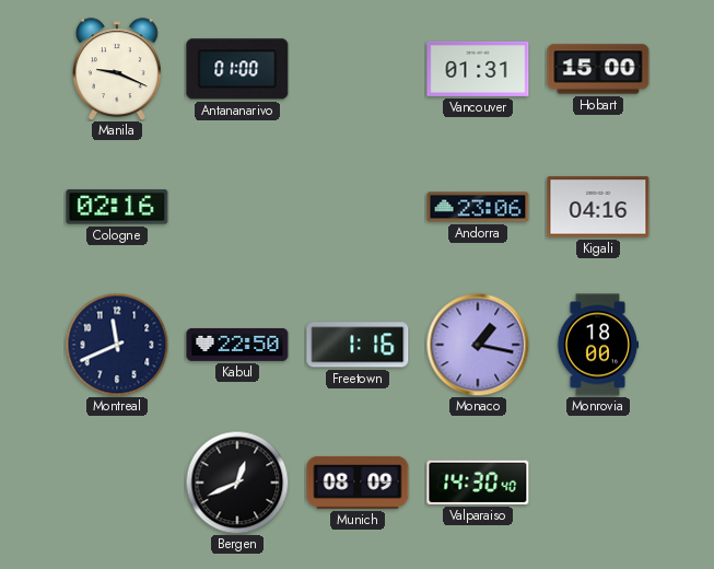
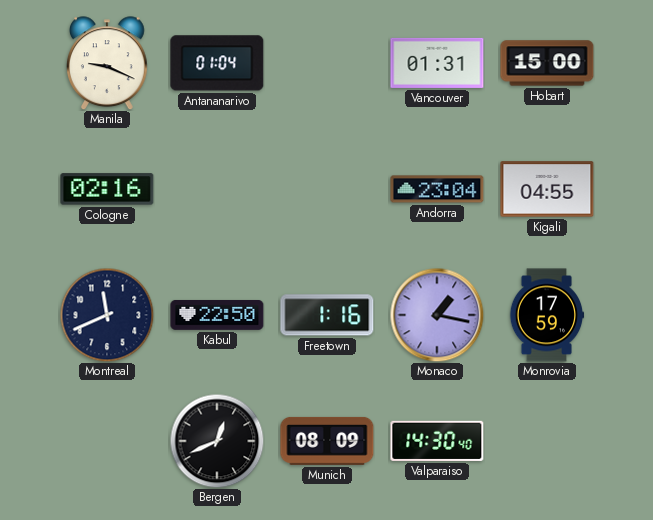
Antananarivo: 01:00 -> 01:04
Andorra: 23:06 -> 23:04
Kigali: 04:16 -> 04:55
Monrovia: 18:00 -> 17:59
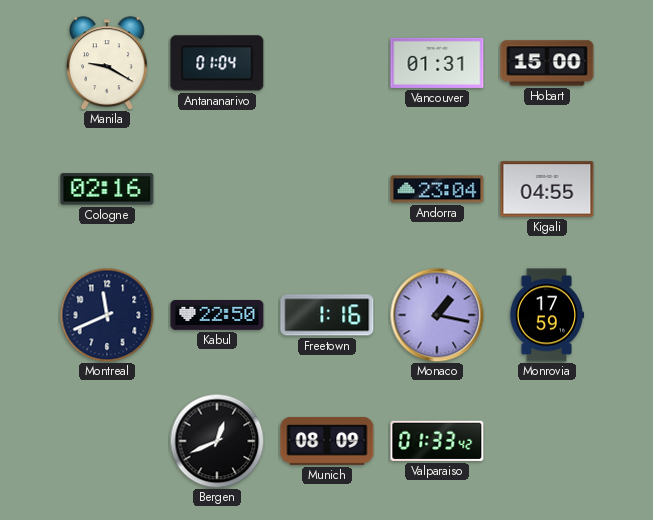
Manila: 9:19 -> 9:20
Valparaiso: 14:30 -> 01:33
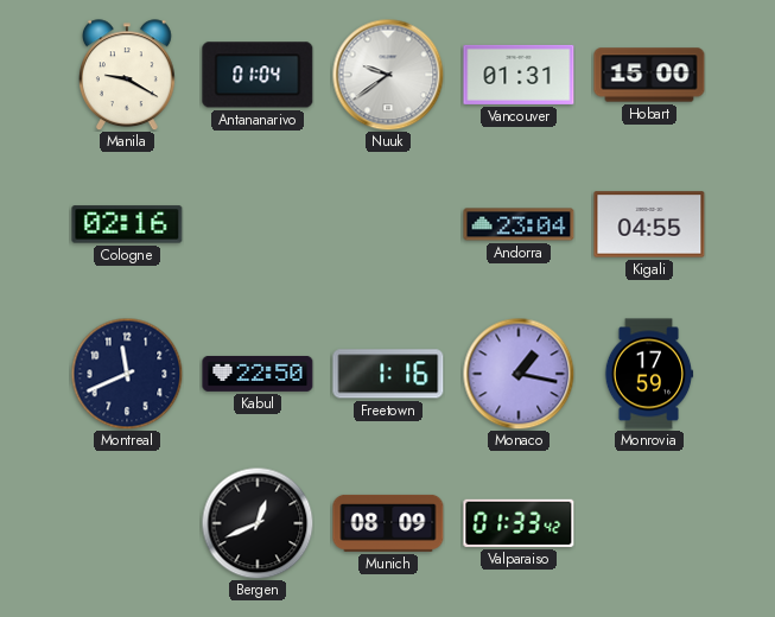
Nuuk: none -> 9:39
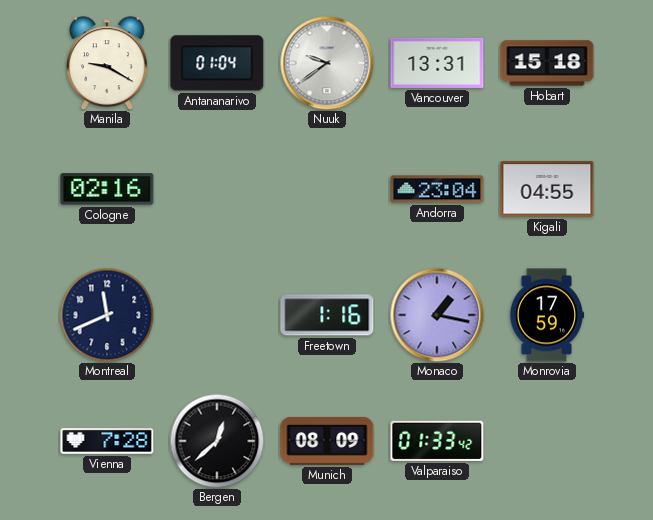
Vancouver: 01:31 -> 13:31
Hobart: 15:00 -> 15:18
Kabul: 22:50 -> none
Vienna: none -> 7:28
Bergen: 12:41 -> 12:38
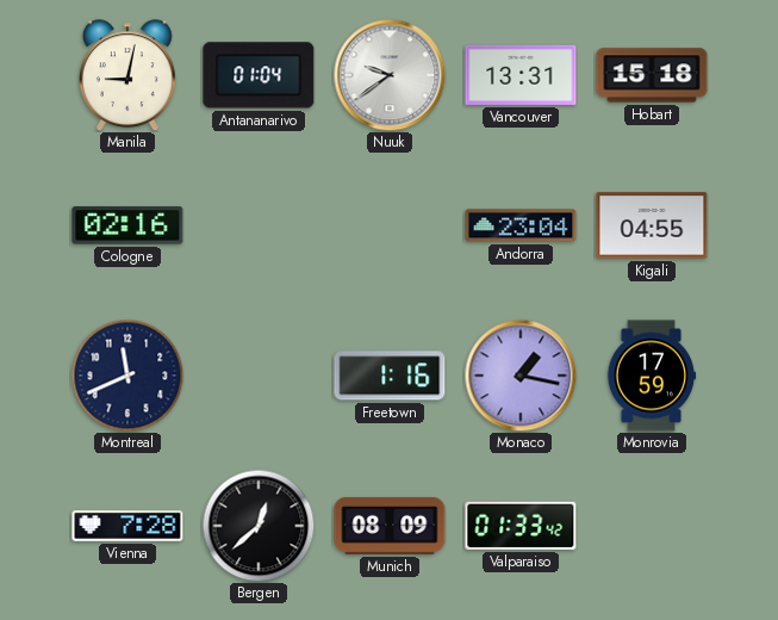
Manila: 9:20 -> 9:02
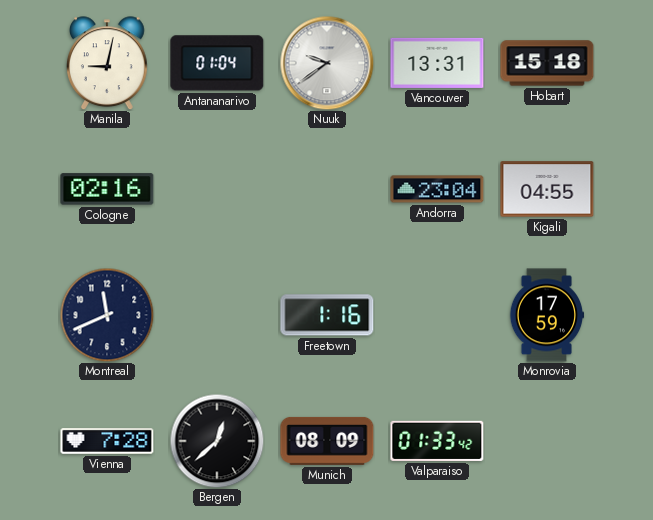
Monaco: 1:17 -> none
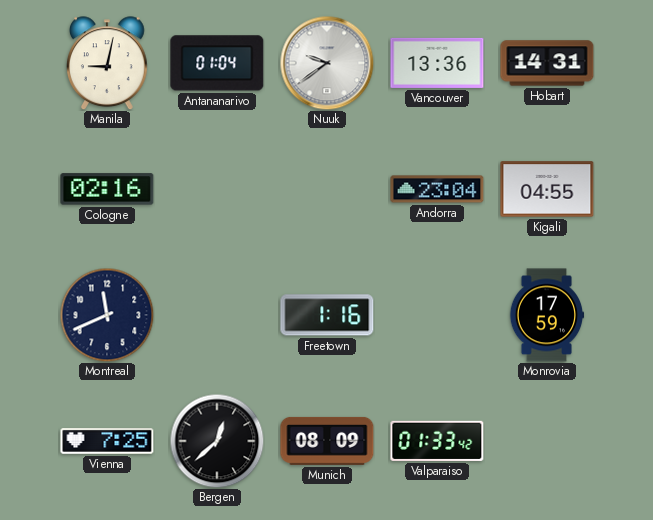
Vancouver: 13:31 -> 13:36
Hobart: 15:18 -> 14:31
Vienna: 7:28 -> 7:25
